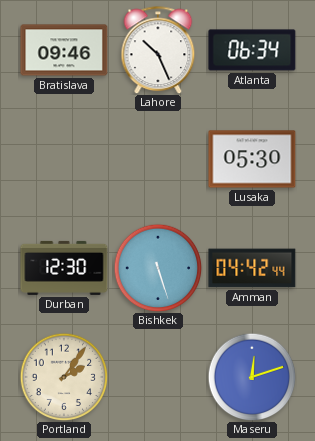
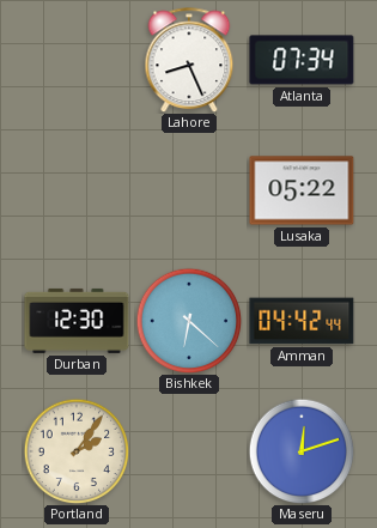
Bratislava: 09:46 -> none
Lahore: 10:26 -> 8:26
Atlanta: 06:34 -> 07:34
Lusaka: 05:30 -> 05:22
Bishkek: 5:27 -> 6:22
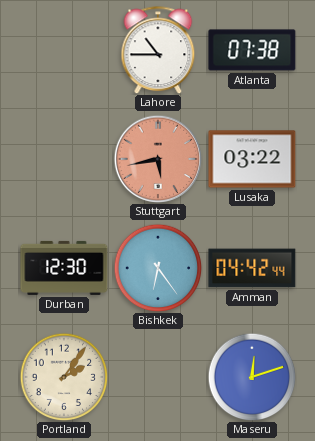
Lahore: 8:26 -> 10:45
Atlanta: 07:34 -> 07:38
Stuttgart: none -> 5:43
Lusaka: 05:22 -> 03:22
Bishkek: 6:22 -> 6:24
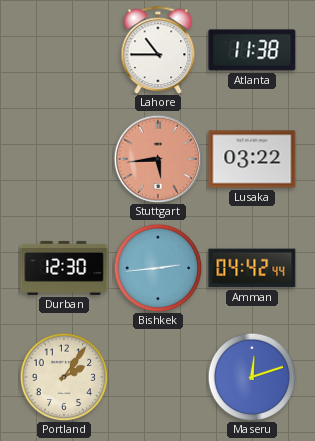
Atlanta: 07:38 -> 11:38
Stuttgart: 5:43 -> 5:44
Bishkek: 6:24 -> 2:44
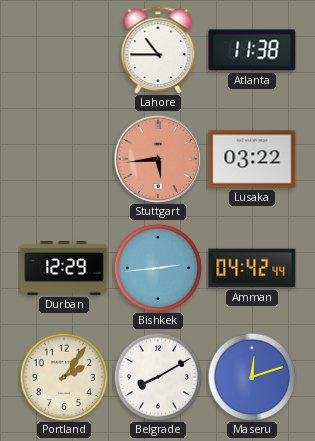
Durban: 12:30 -> 12:29
Belgrade: none -> 8:10
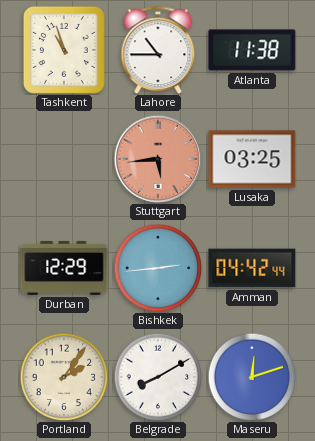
Tashkent: none -> 10:57
Lusaka: 03:22 -> 03:25
